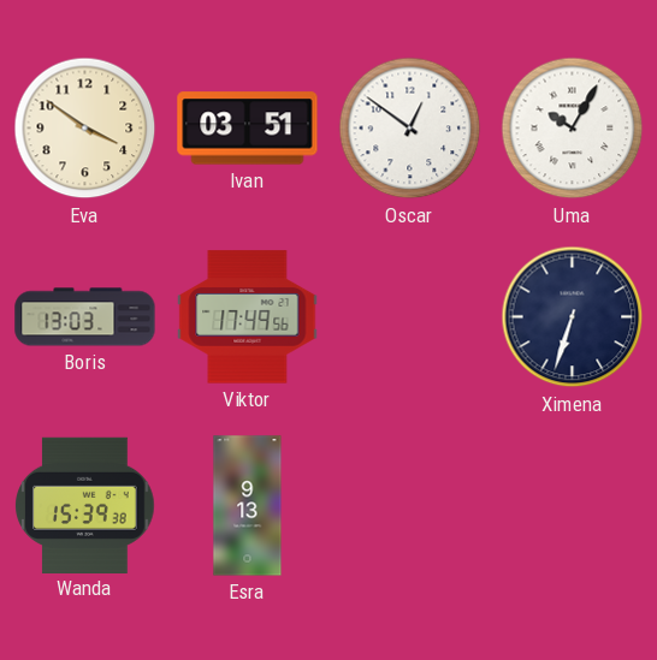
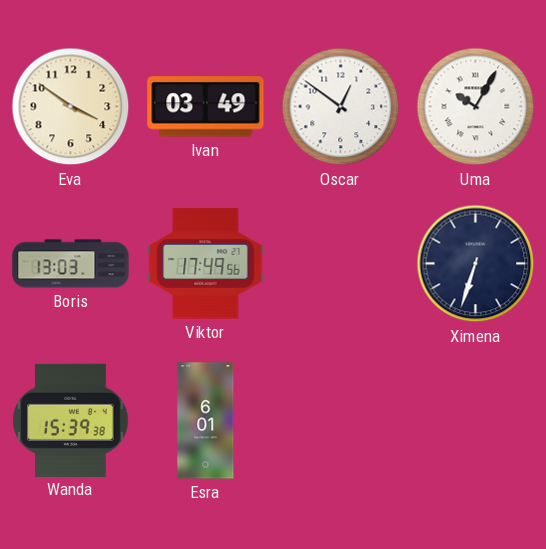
Ivan: 03:51 -> 03:49
Esra: 9:13 -> 6:01
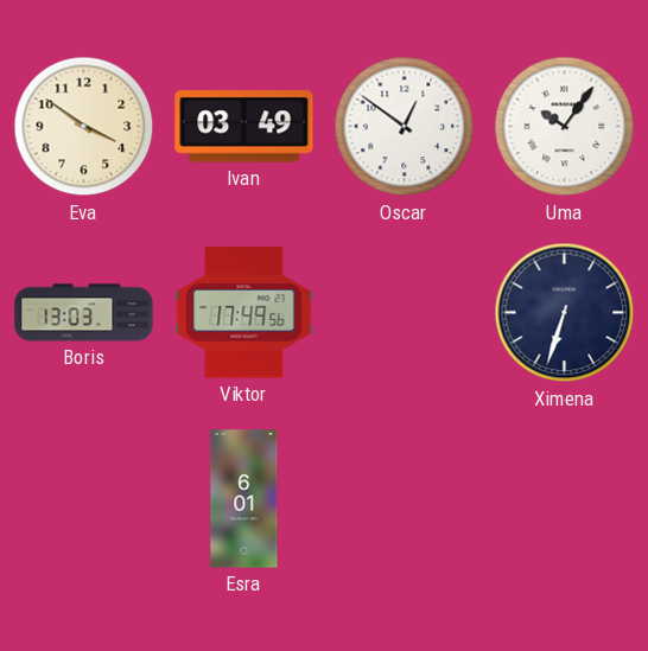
Uma: 10:05 -> 10:06
Wanda: 15:39 -> none
